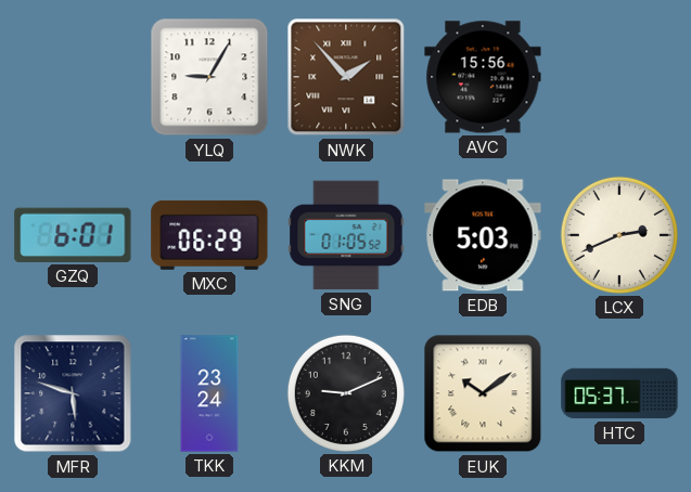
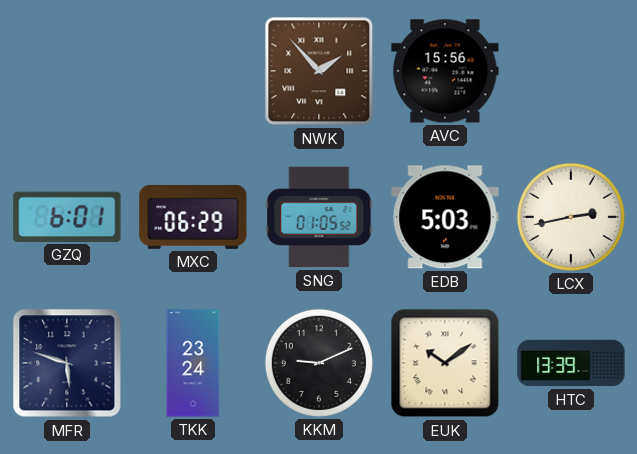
YLQ: 9:05 -> none
LCX: 2:41 -> 2:43
HTC: 05:37 -> 13:39
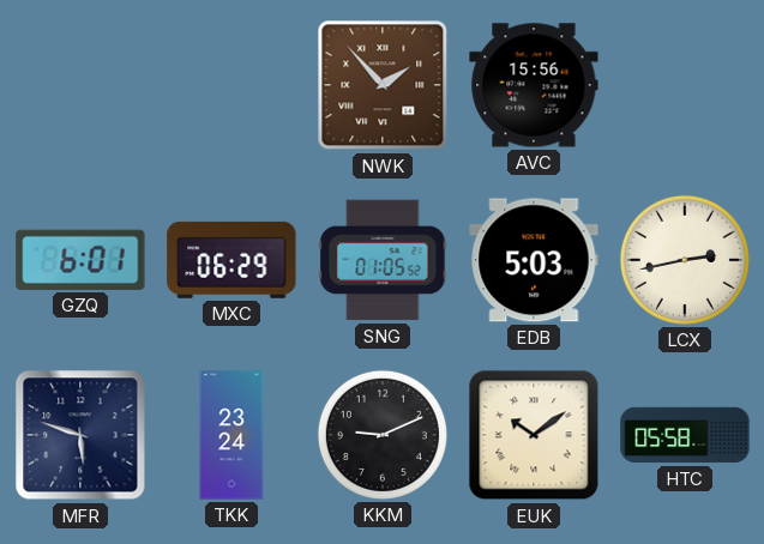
HTC: 13:39 -> 05:58
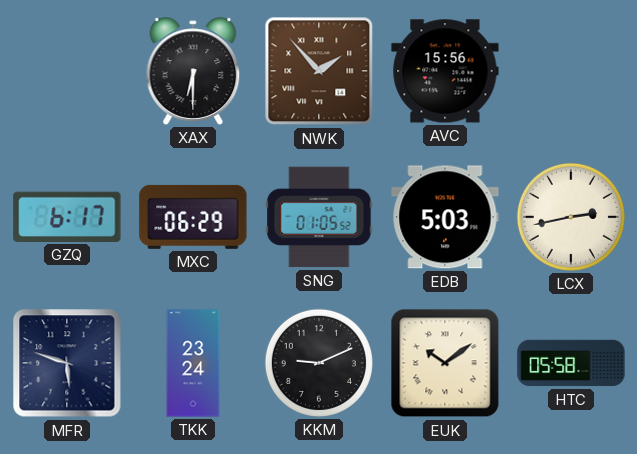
XAX: none -> 6:30
GZQ: 6:01 -> 6:17
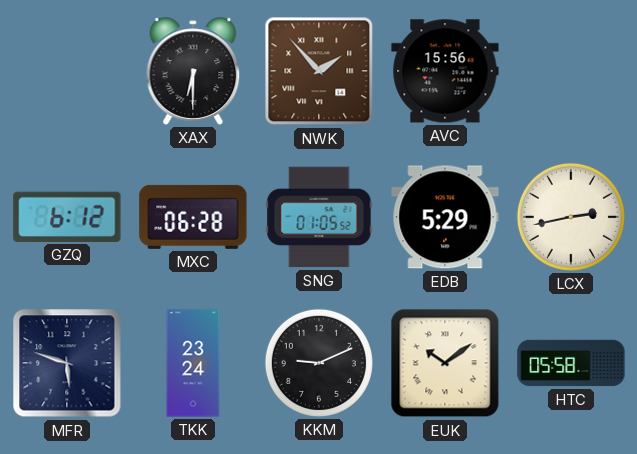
GZQ: 6:17 -> 6:12
MXC: 06:29 -> 06:28
EDB: 5:03 -> 5:29
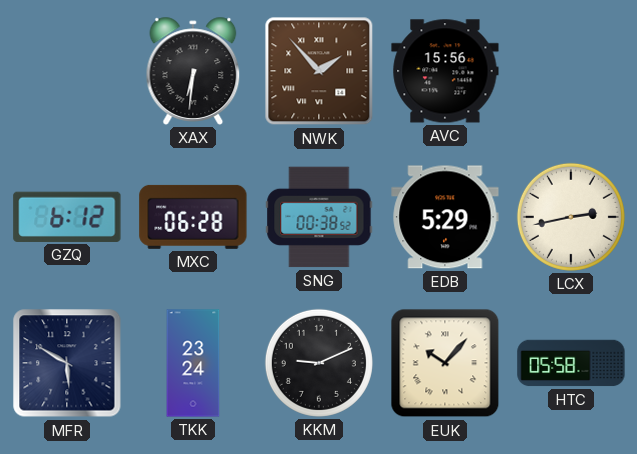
XAX: 6:30 -> 6:31
SNG: 01:05 -> 00:38
MFR: 5:48 -> 5:50
EUK: 10:09 -> 10:07
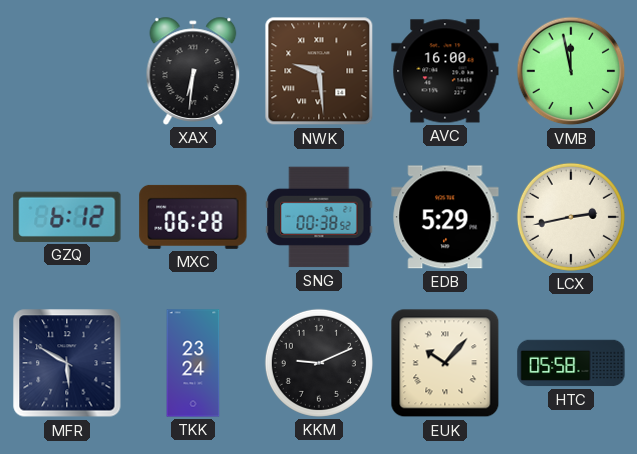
NWK: 1:53 -> 9:29
AVC: 15:56 -> 16:00
VMB: none -> 11:58
